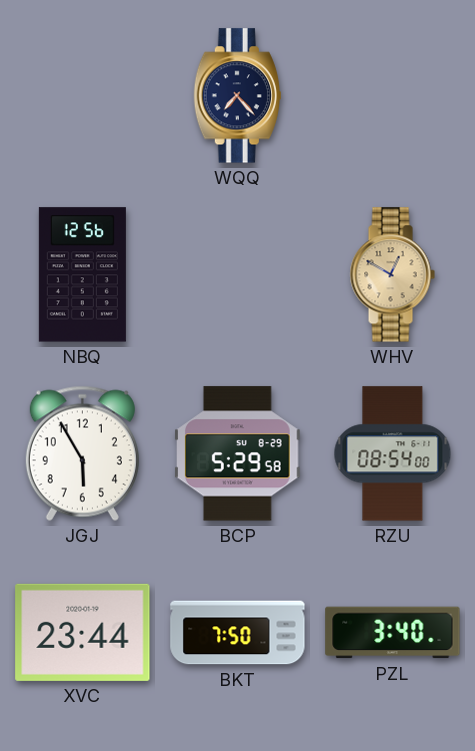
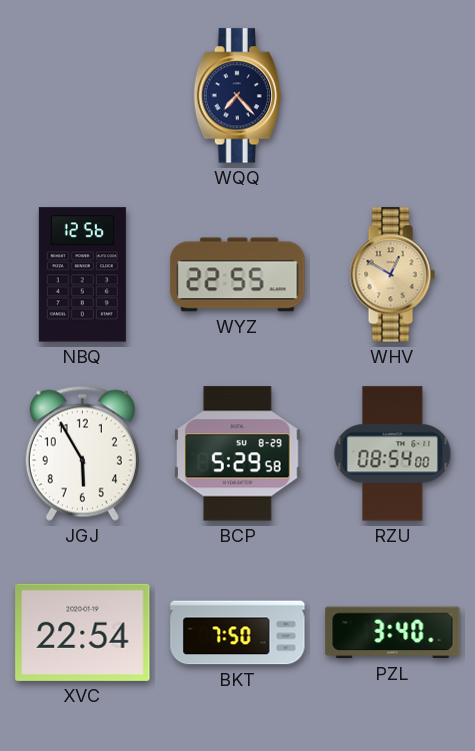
WYZ: none -> 22:55
XVC: 23:44 -> 22:54
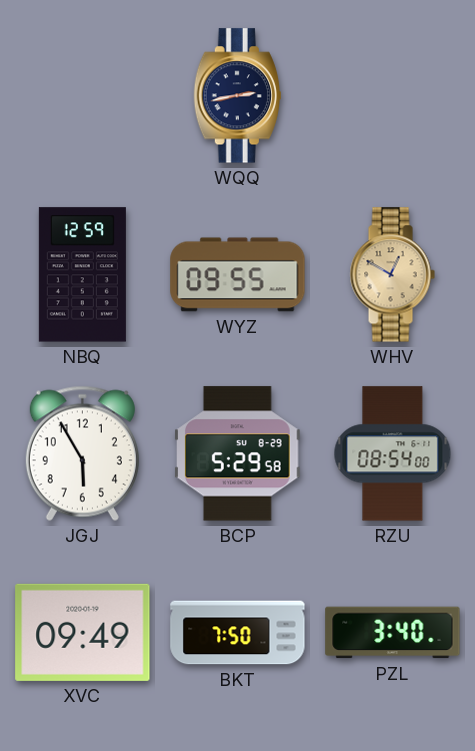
WQQ: 7:23 -> 2:43
NBQ: 12:56 -> 12:59
WYZ: 22:55 -> 09:55
XVC: 22:54 -> 09:49
